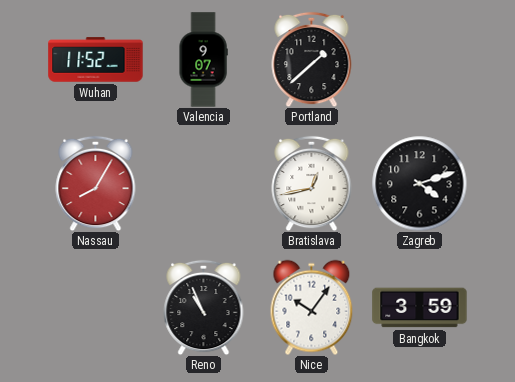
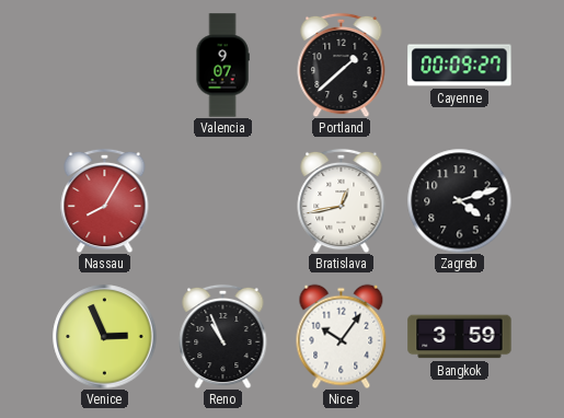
Wuhan: 11:52 -> none
Cayenne: none -> 00:09
Venice: none -> 2:56
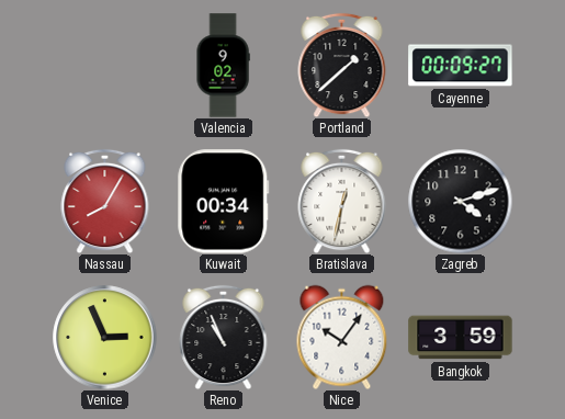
Valencia: 9:07 -> 9:02
Kuwait: none -> 00:34
Bratislava: 12:43 -> 12:32
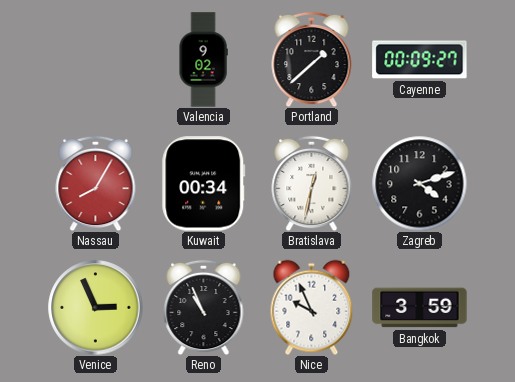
Nice: 10:06 -> 9:56
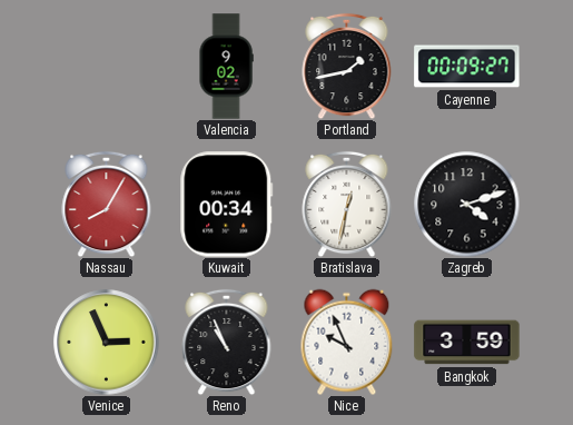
Portland: 1:38 -> 1:43
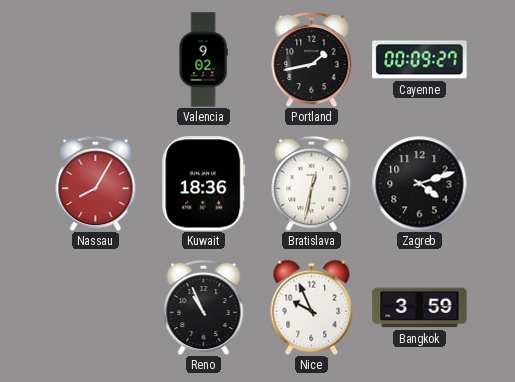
Kuwait: 00:34 -> 18:36
Venice: 2:56 -> none
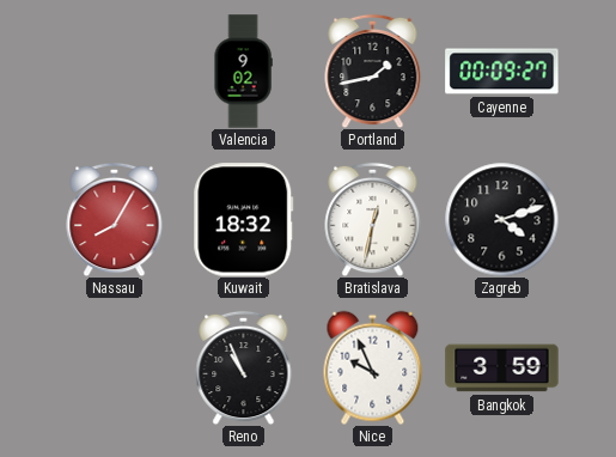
Kuwait: 18:36 -> 18:32
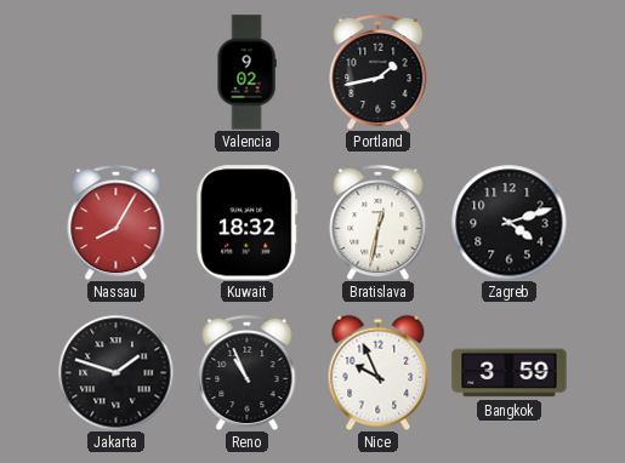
Cayenne: 00:09 -> none
Jakarta: none -> 1:48
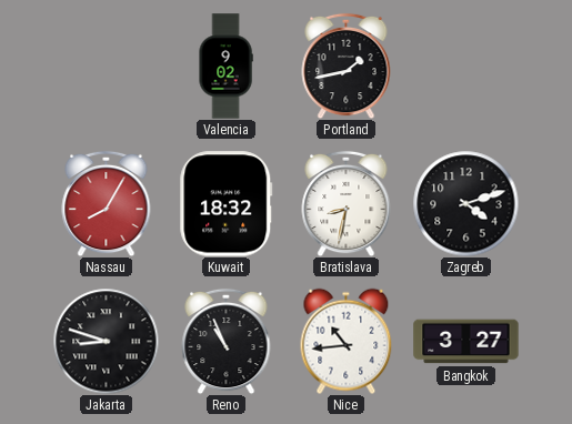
Bratislava: 12:32 -> 8:32
Jakarta: 1:48 -> 8:48
Nice: 9:56 -> 10:44
Bangkok: 3:59 -> 3:27
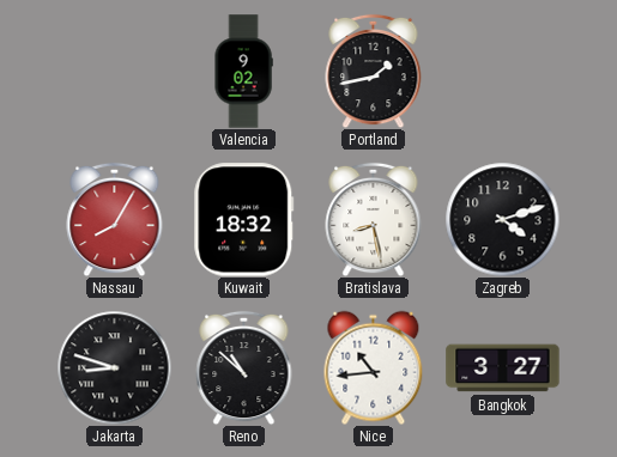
Bratislava: 8:32 -> 8:28
Reno: 10:56 -> 10:52
